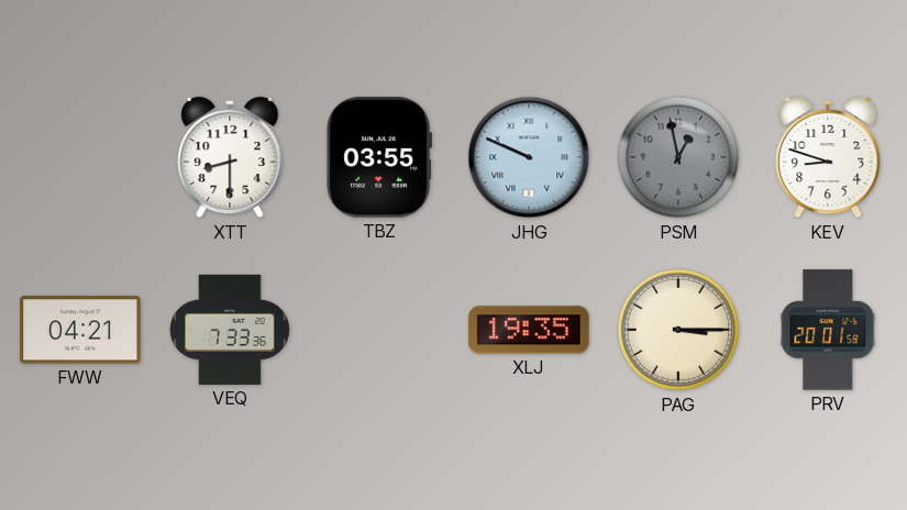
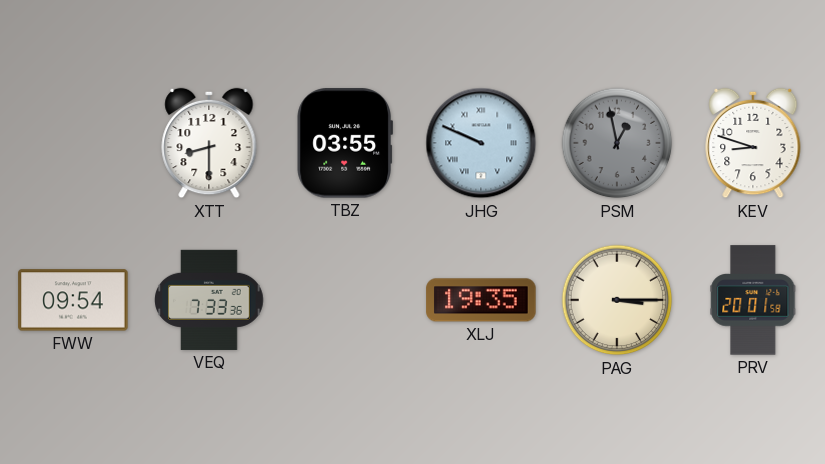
FWW: 04:21 -> 09:54
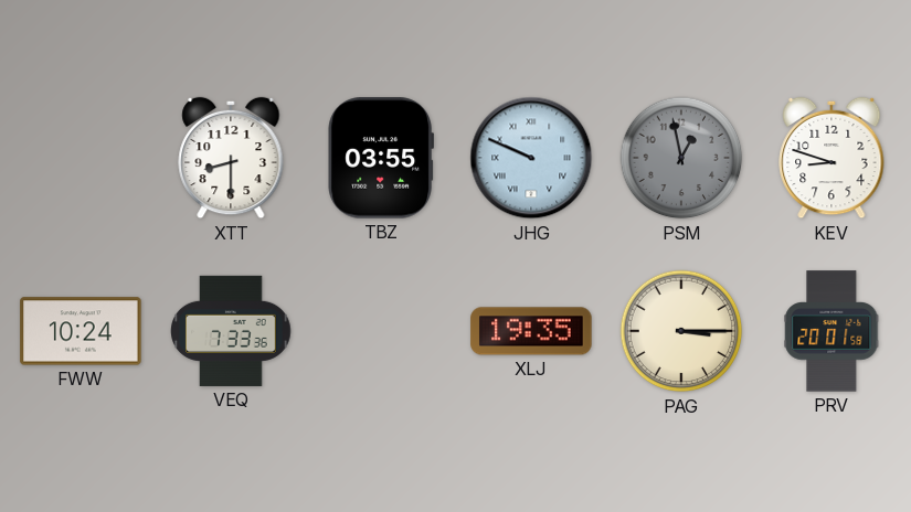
FWW: 09:54 -> 10:24
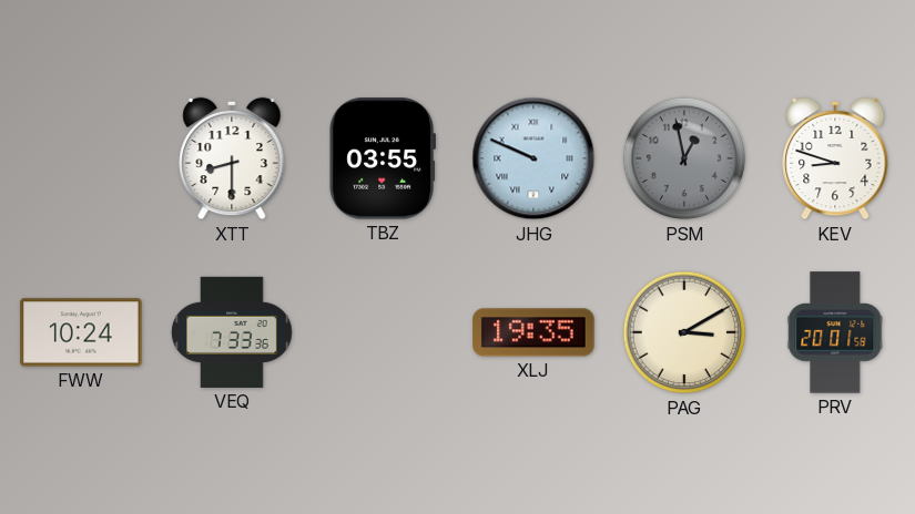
PAG: 3:15 -> 3:10
